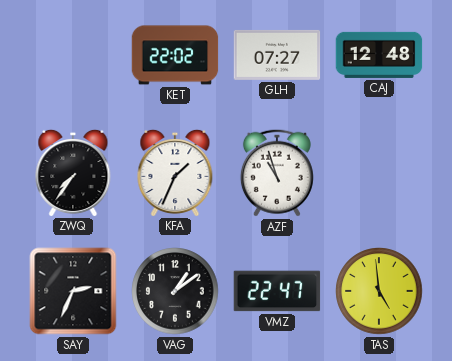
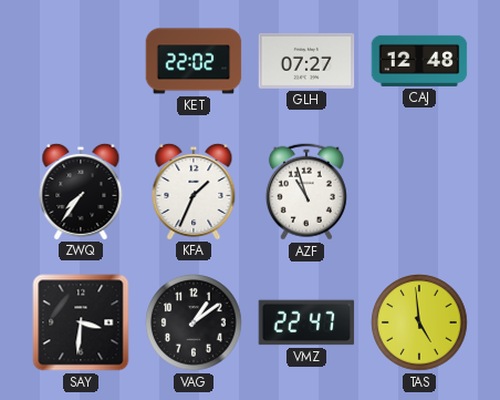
SAY: 2:34 -> 3:31
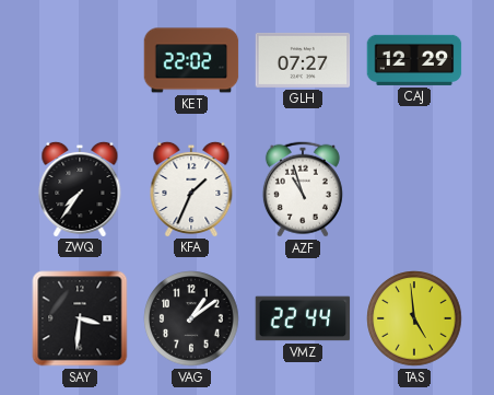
CAJ: 12:48 -> 12:29
VMZ: 22:47 -> 22:44
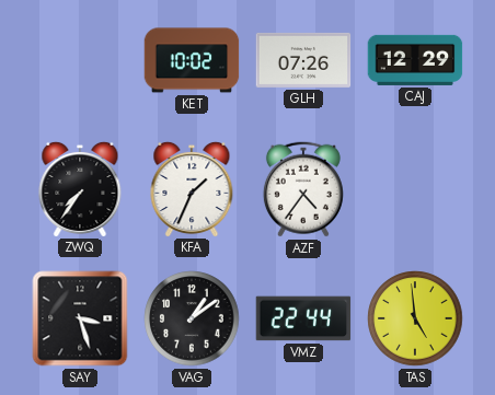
KET: 22:02 -> 10:02
GLH: 07:27 -> 07:26
AZF: 10:57 -> 4:36
SAY: 3:31 -> 3:27
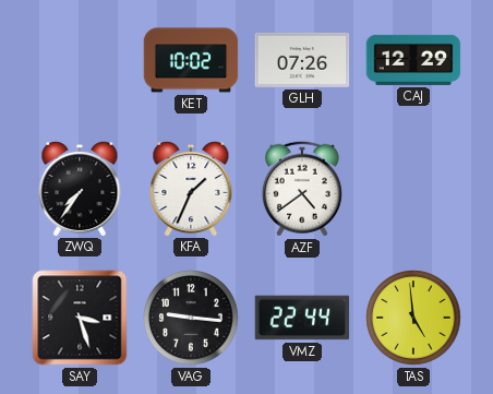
AZF: 4:36 -> 4:39
VAG: 1:09 -> 9:16
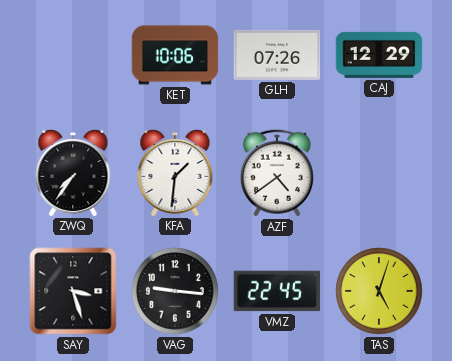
KET: 10:02 -> 10:06
KFA: 1:34 -> 1:31
VMZ: 22:44 -> 22:45
TAS: 4:59 -> 5:03
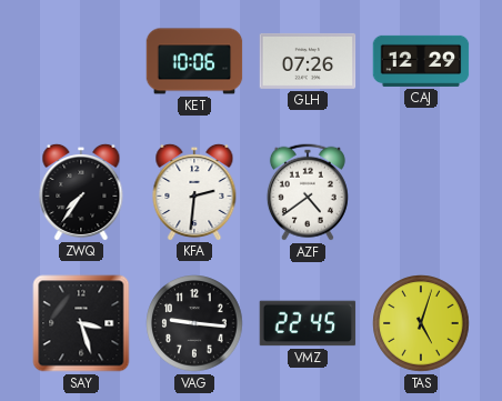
KFA: 1:31 -> 2:31
